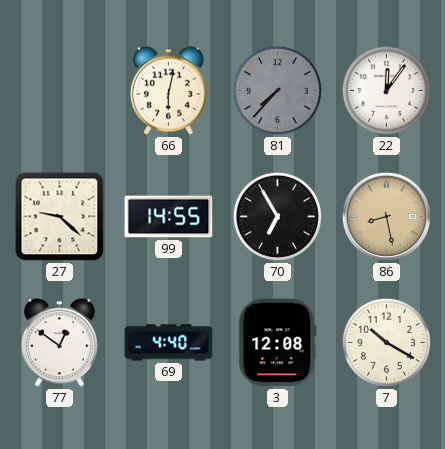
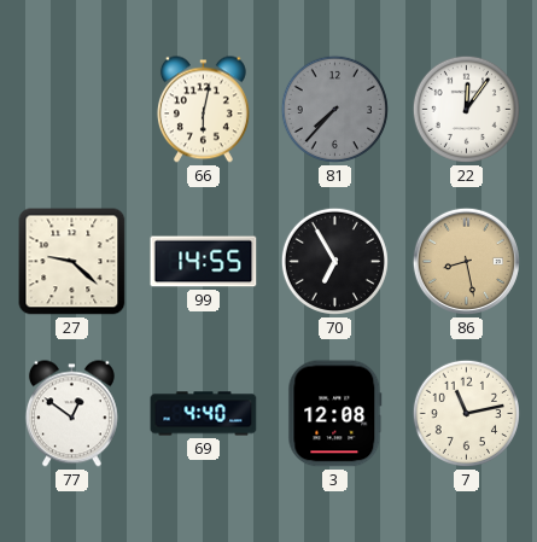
7: 10:20 -> 11:13
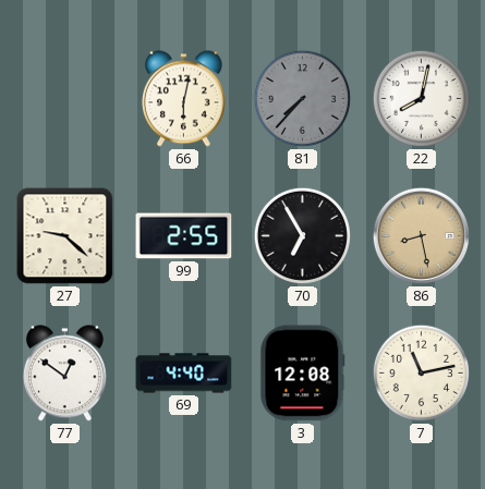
22: 12:06 -> 8:02
99: 14:55 -> 2:55
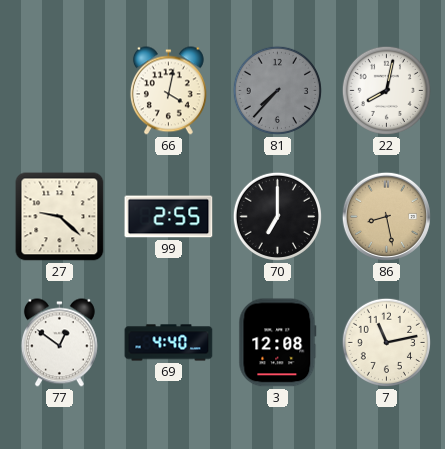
66: 6:02 -> 4:02
70: 6:55 -> 7:00
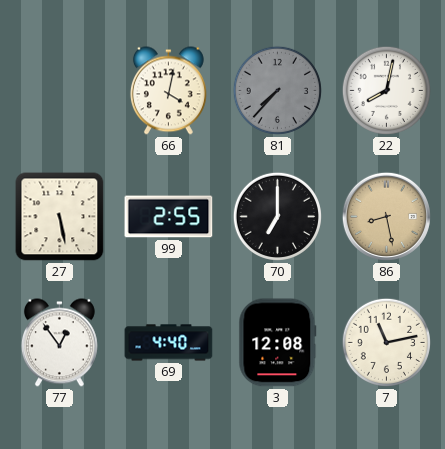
27: 9:22 -> 5:28
77: 12:51 -> 12:54
